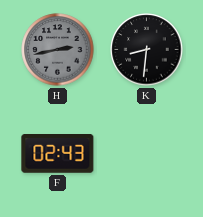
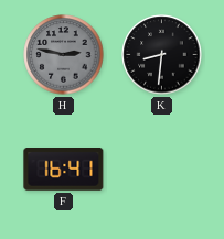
H: 2:43 -> 2:47
F: 02:43 -> 16:41
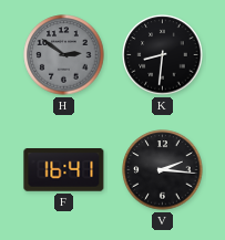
H: 2:47 -> 2:51
V: none -> 2:16
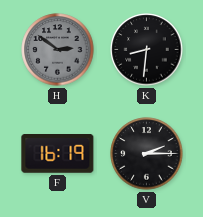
F: 16:41 -> 16:19
V: 2:16 -> 2:15
